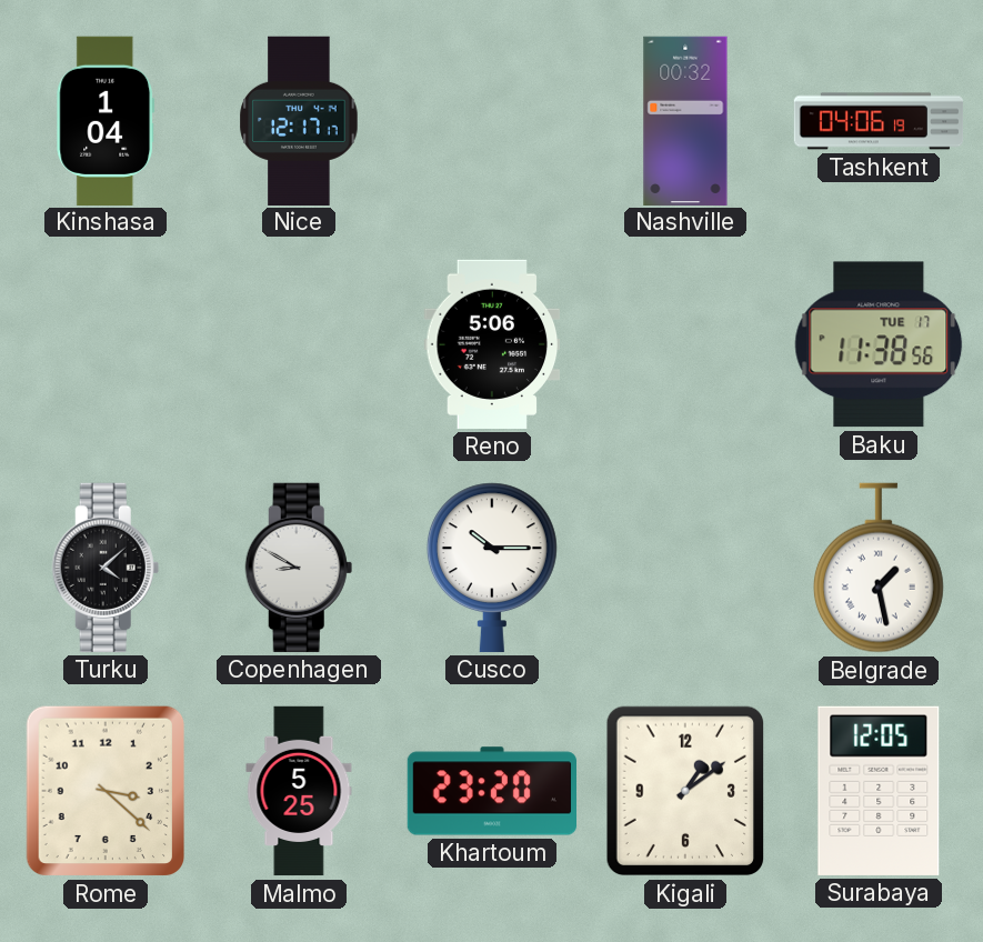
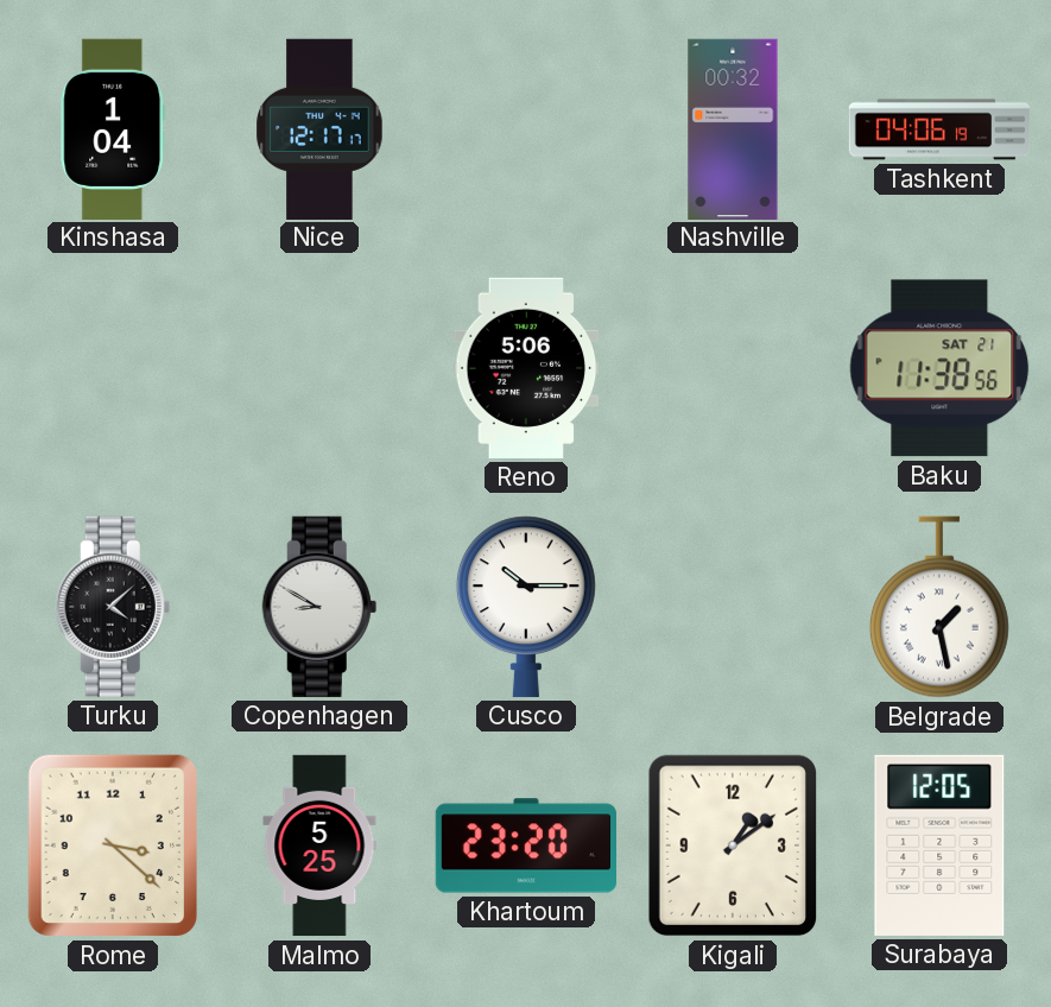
Baku date: TUE 17 -> SAT 21
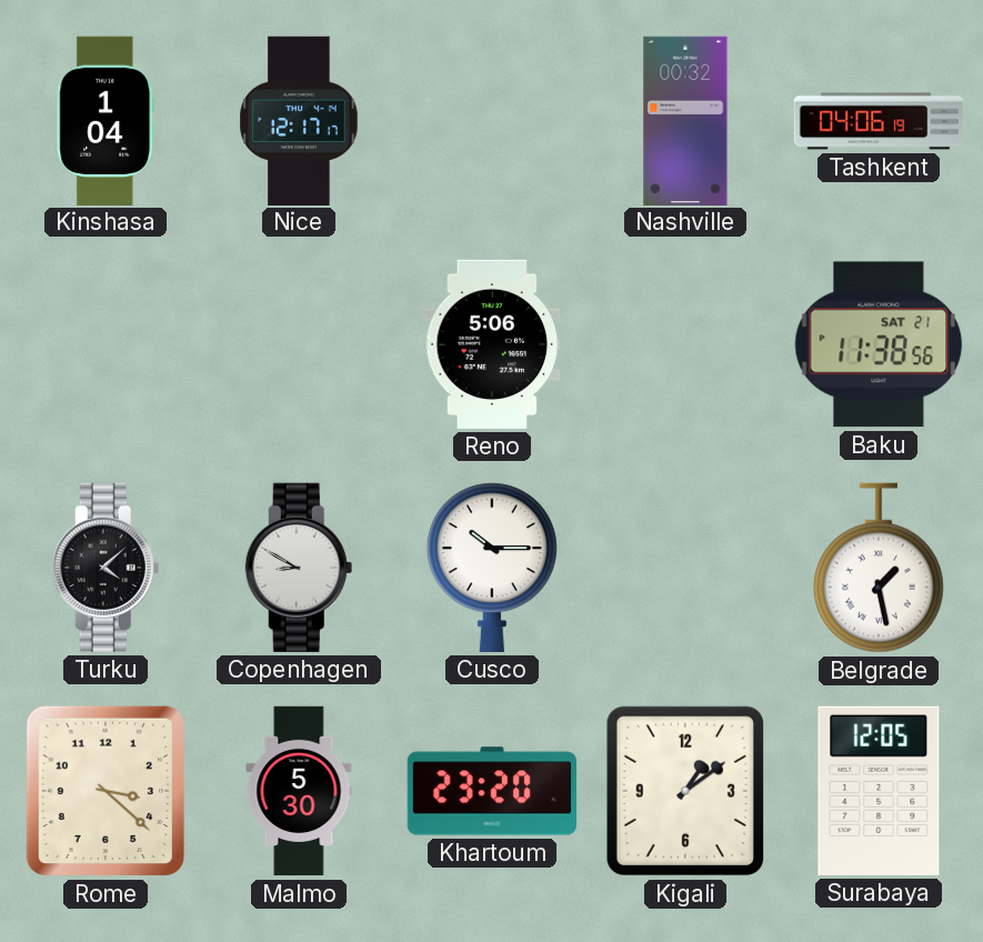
Malmo: 5:25 -> 5:30
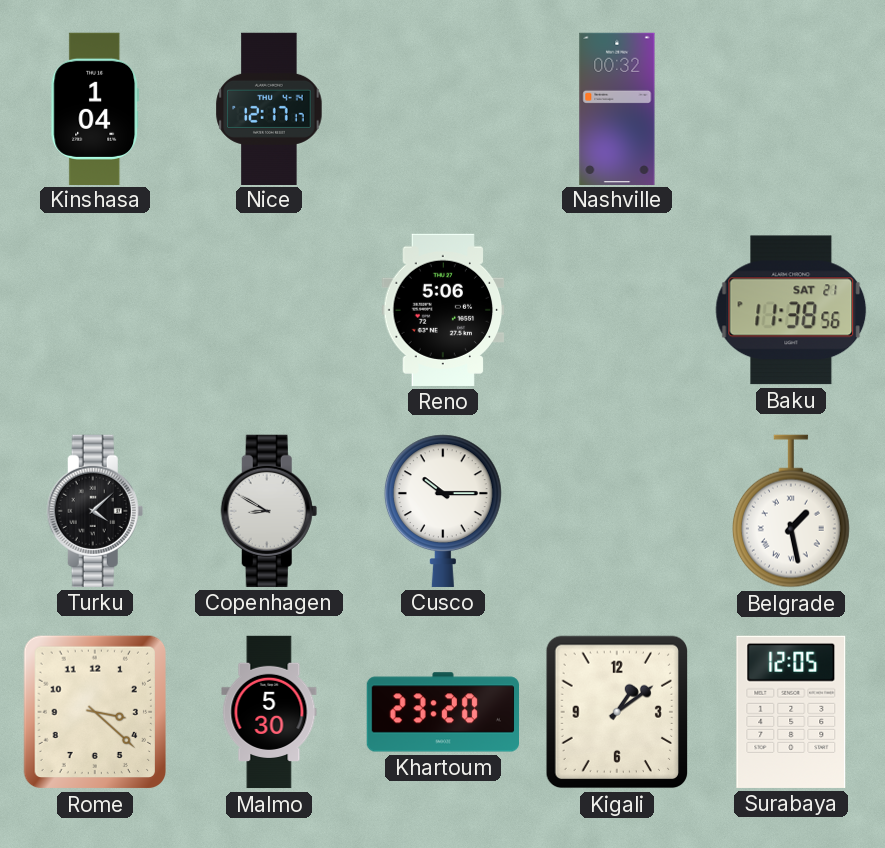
Tashkent: 04:06 -> none
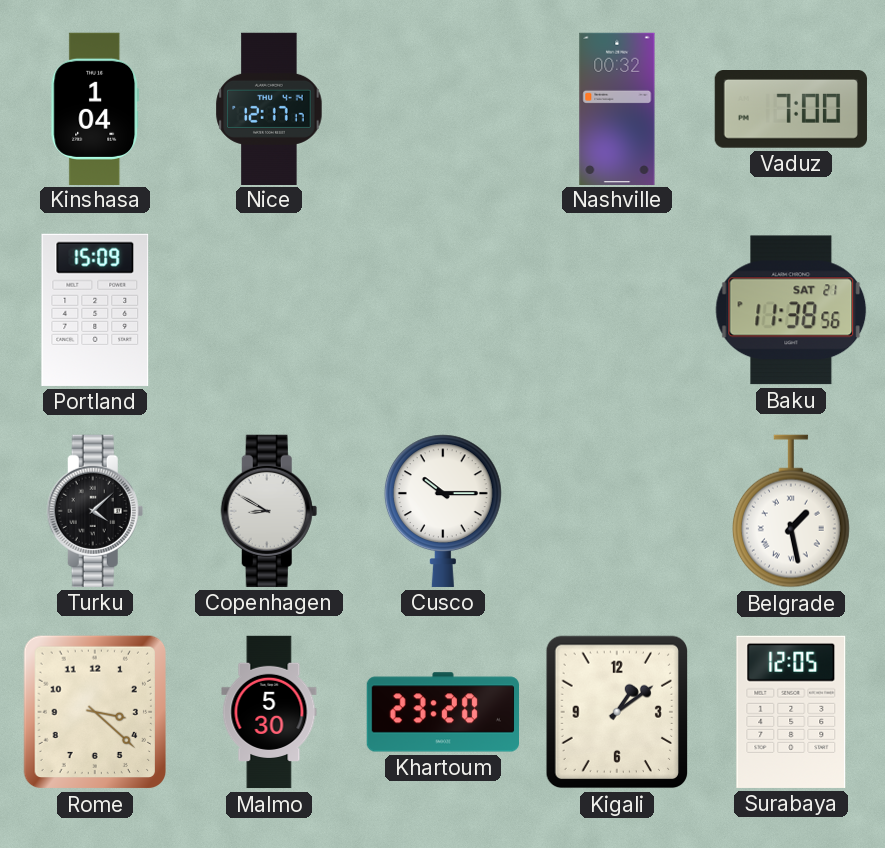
Vaduz: none -> 7:00
Portland: none -> 15:09
Reno: 5:06 -> none
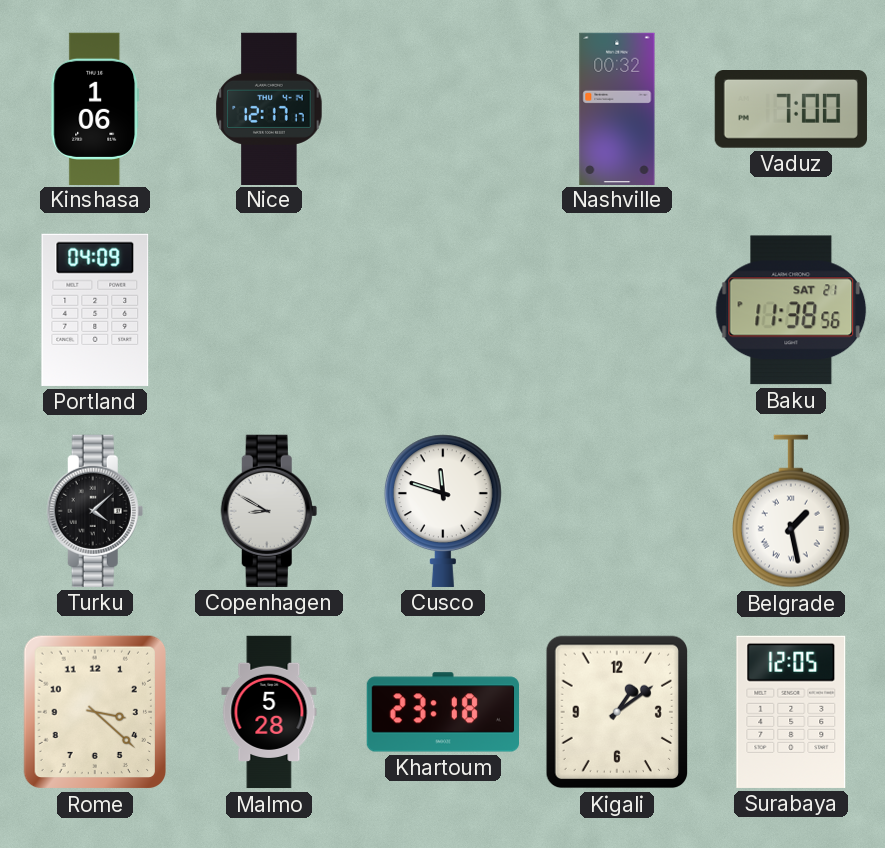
Kinshasa: 1:04 -> 1:06
Portland: 15:09 -> 04:09
Cusco: 10:15 -> 11:48
Malmo: 5:30 -> 5:28
Khartoum: 23:20 -> 23:18
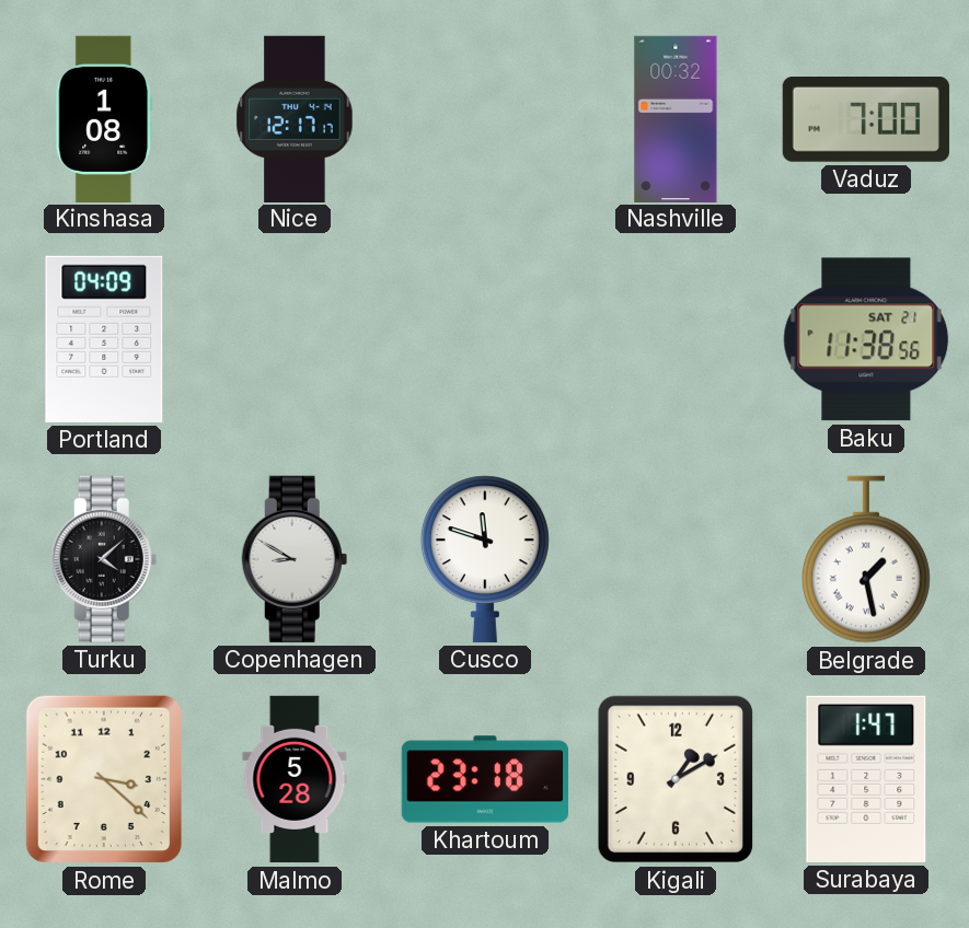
Kinshasa: 1:06 -> 1:08
Kigali: 1:09 -> 1:10
Surabaya: 12:05 -> 1:47
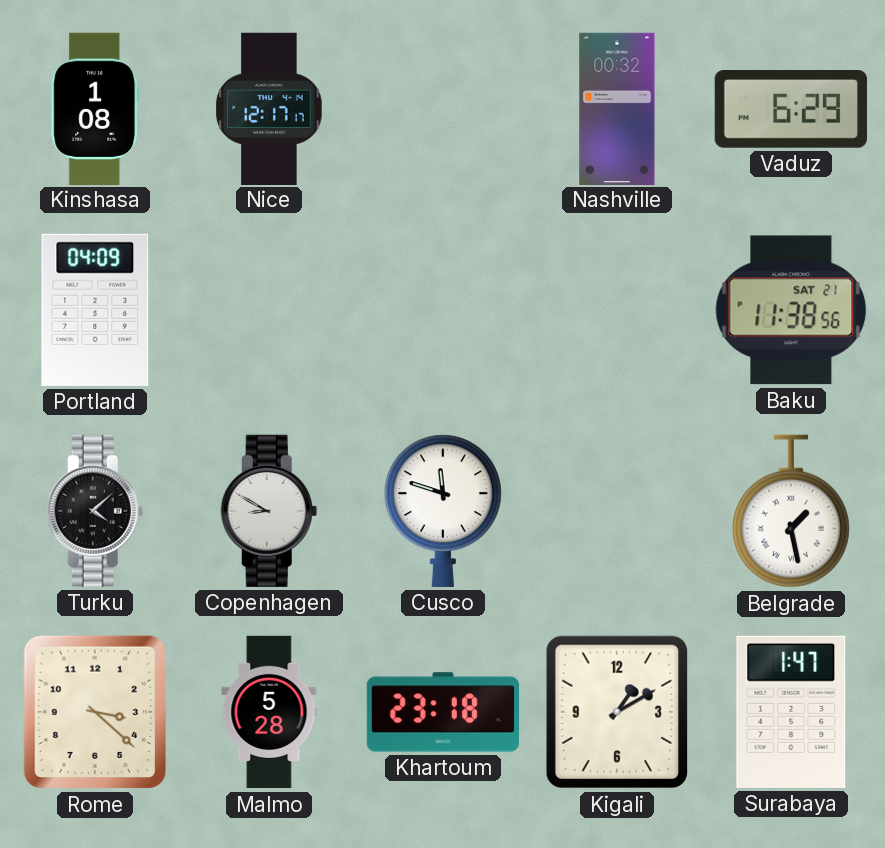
Vaduz: 7:00 -> 6:29
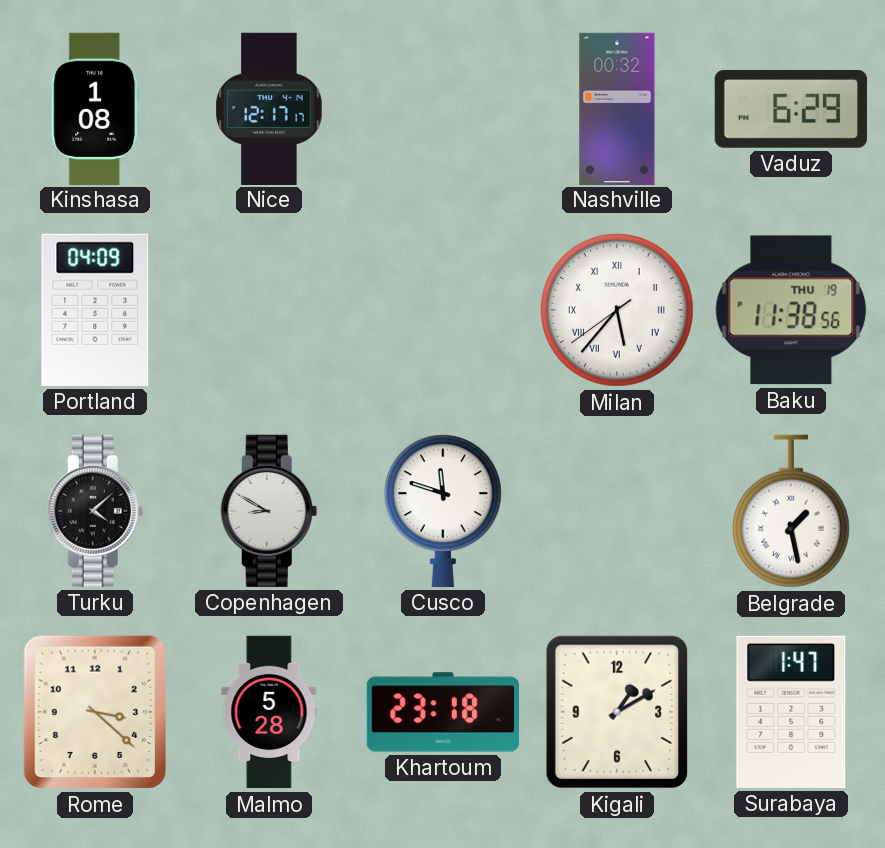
Milan: none -> 5:36
Baku date: SAT 21 -> THU 19
